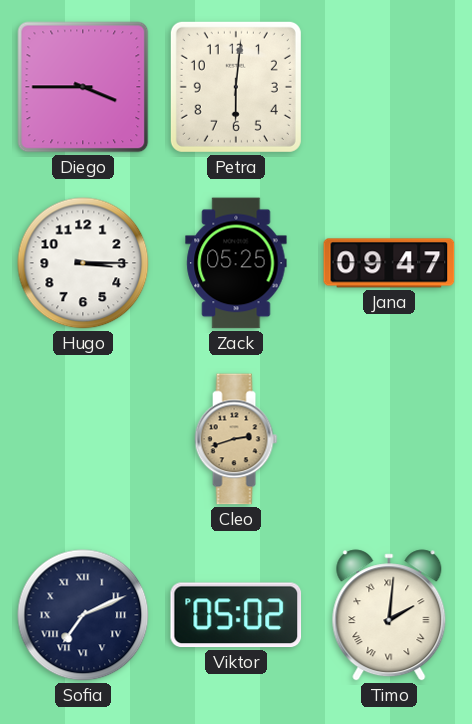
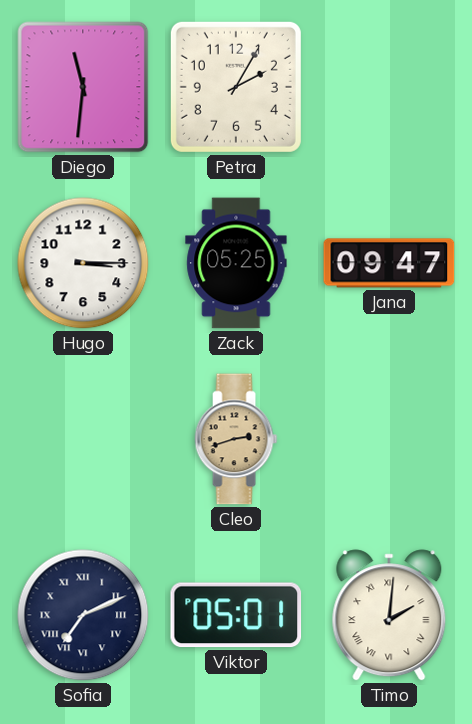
Diego: 3:45 -> 11:31
Petra: 6:01 -> 2:05
Viktor: 05:02 -> 05:01
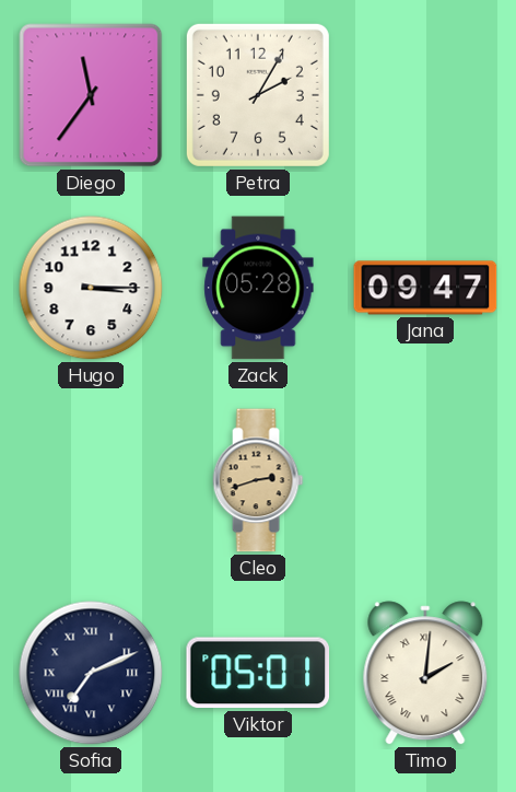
Diego: 11:31 -> 11:36
Zack: 05:25 -> 05:28
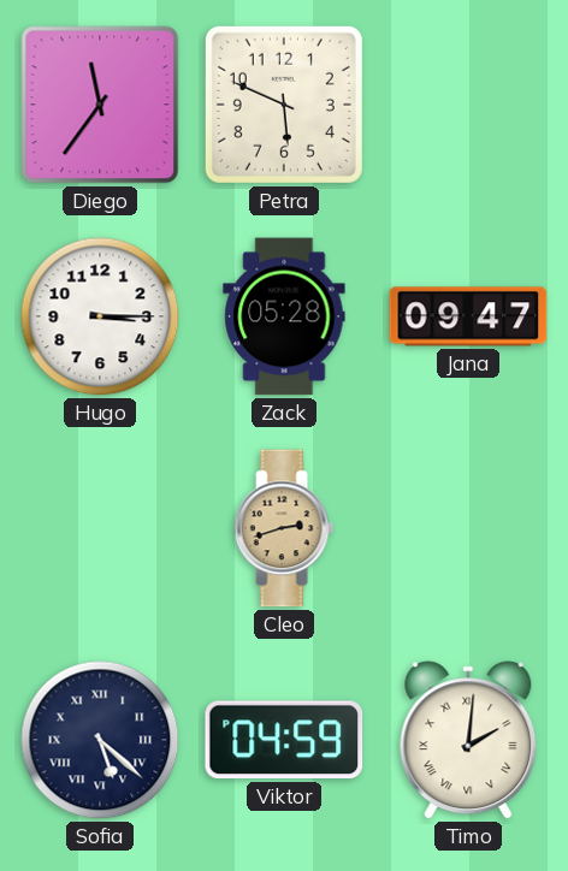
Petra: 2:05 -> 5:49
Sofia: 7:11 -> 5:22
Viktor: 05:01 -> 04:59
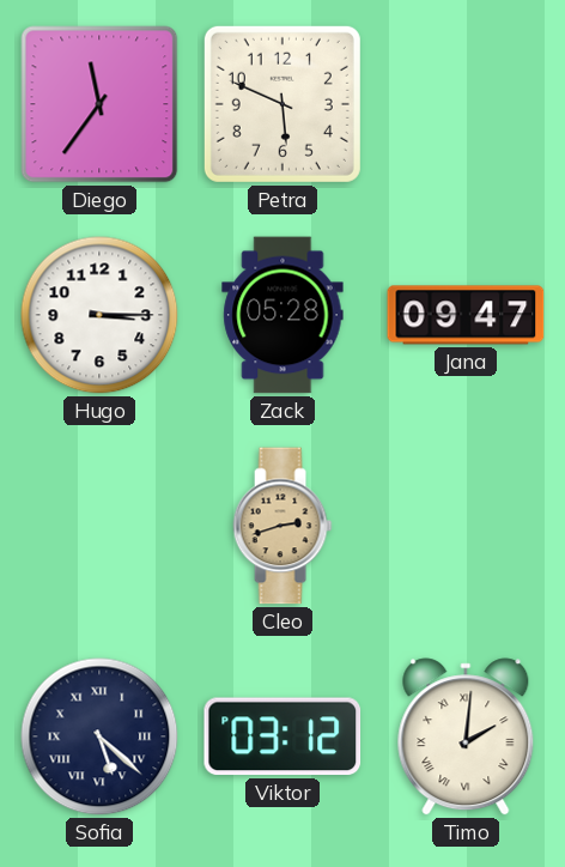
Viktor: 04:59 -> 03:12
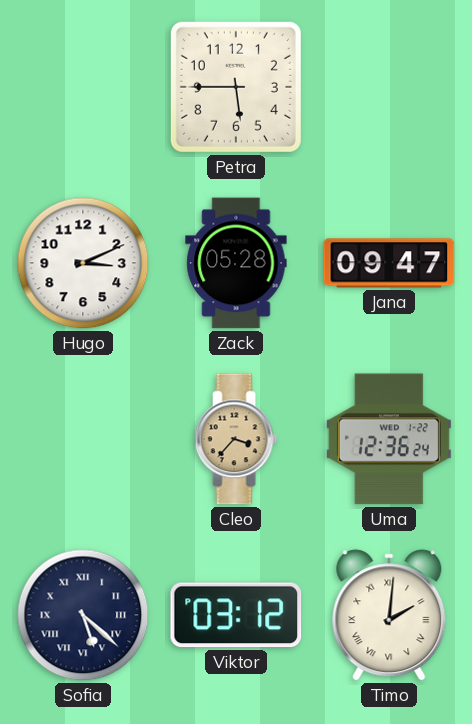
Diego: 11:36 -> none
Petra: 5:49 -> 5:45
Hugo: 3:15 -> 3:11
Cleo: 2:42 -> 3:37
Uma: none -> 12:36
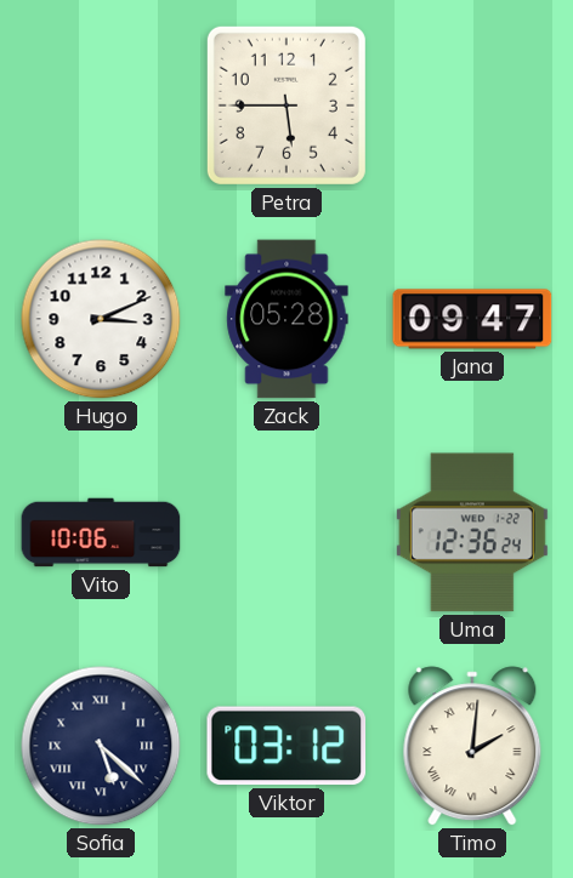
Vito: none -> 10:06
Cleo: 3:37 -> none
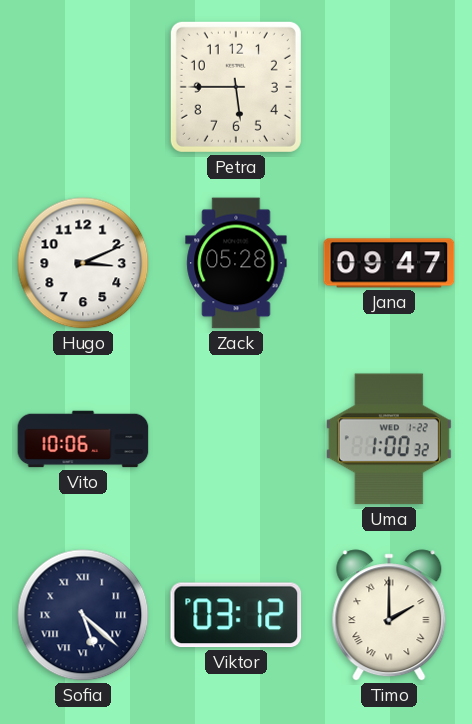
Uma: 12:36 -> 1:00
Timo: 2:01 -> 2:00
